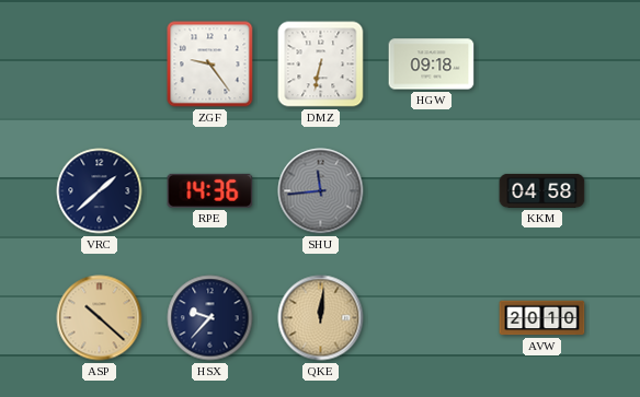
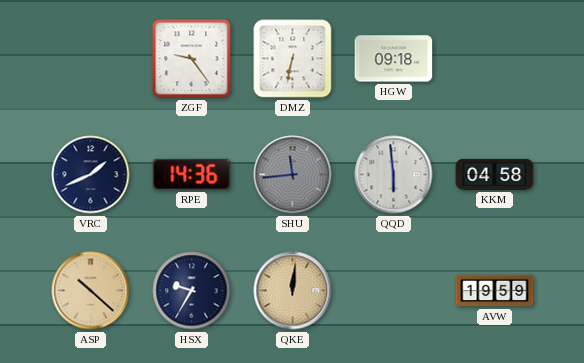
VRC: 1:38 -> 1:41
QQD: none -> 5:59
HSX: 9:37 -> 9:35
AVW: 20:10 -> 19:59
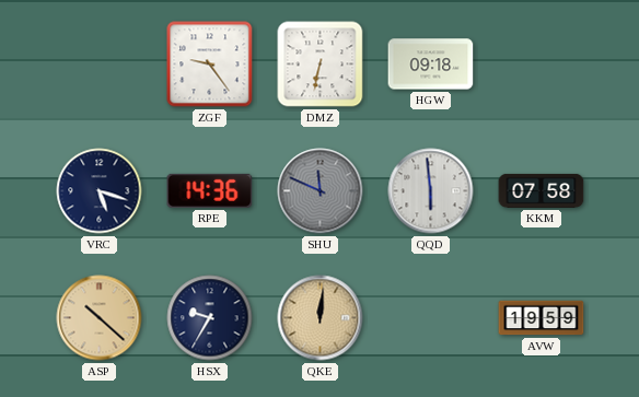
VRC: 1:41 -> 5:18
SHU: 11:44 -> 11:49
KKM: 04:58 -> 07:58
